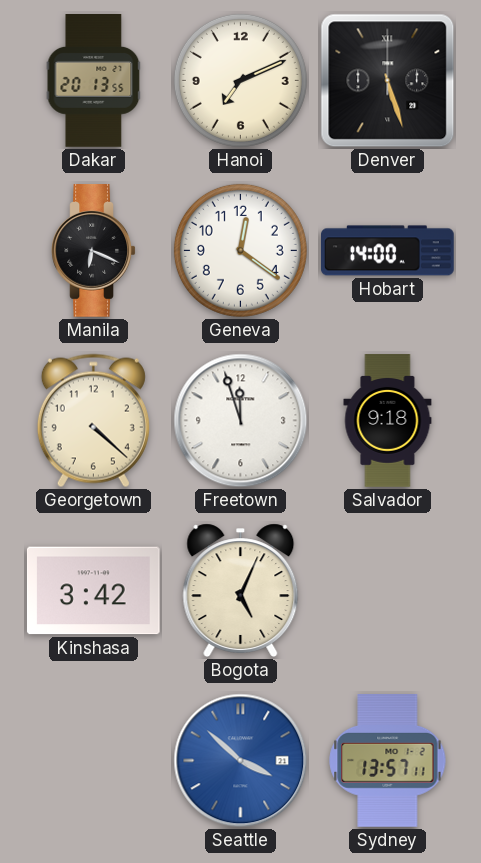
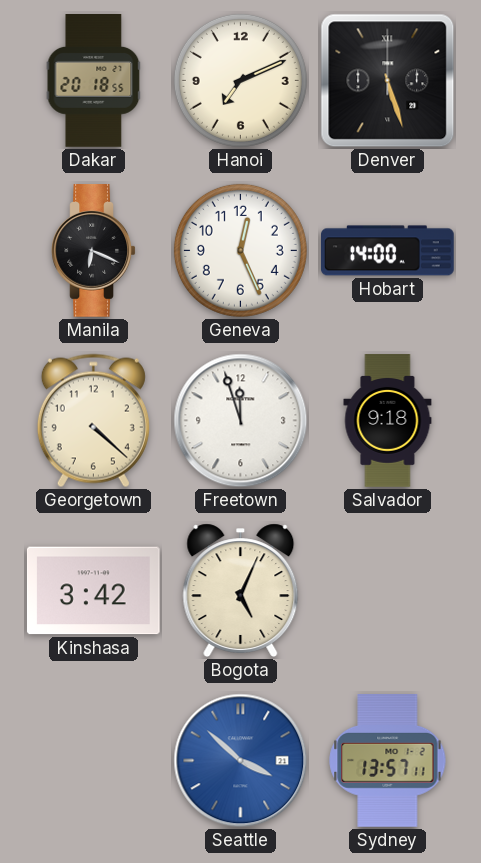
Dakar: 20:13 -> 20:18
Geneva: 12:21 -> 12:26
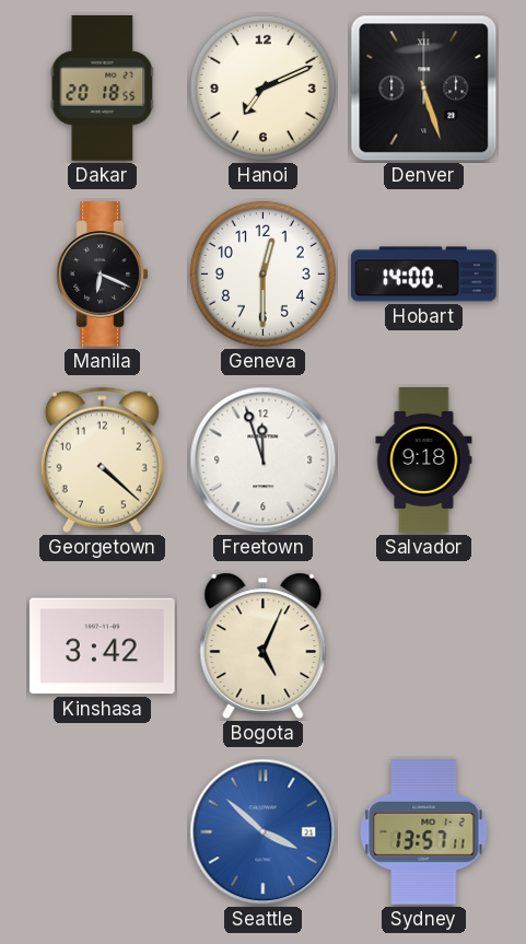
Geneva: 12:26 -> 12:30
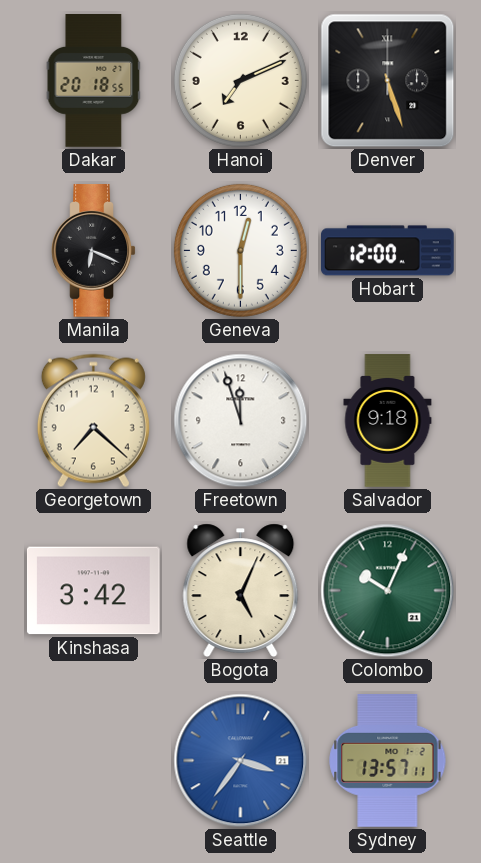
Hobart: 14:00 -> 12:00
Georgetown: 4:22 -> 7:22
Colombo: none -> 10:04
Seattle: 3:52 -> 3:36
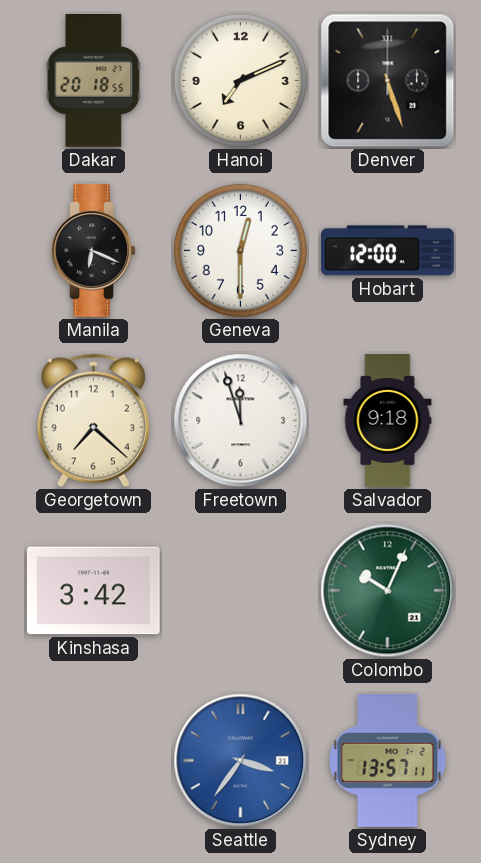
Bogota: 5:04 -> none
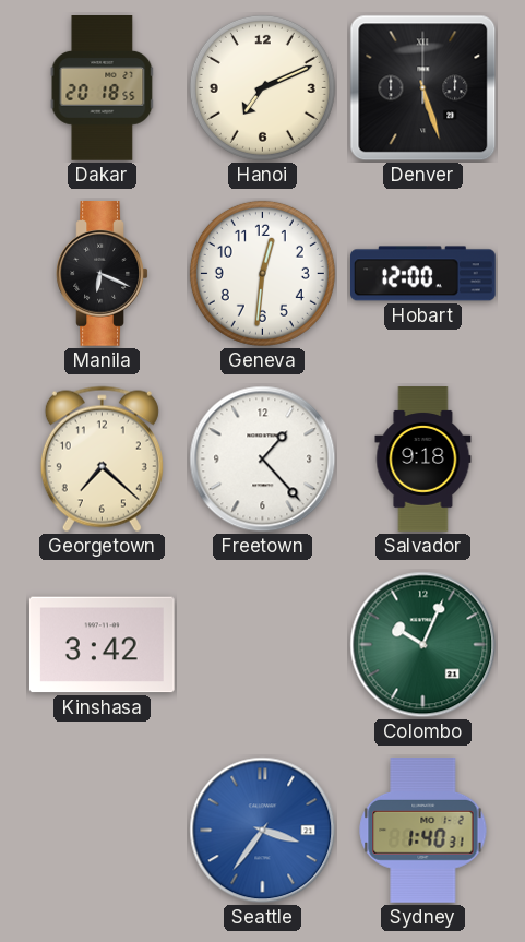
Geneva: 12:30 -> 12:31
Freetown: 11:57 -> 1:23
Sydney: 13:57 -> 1:40
